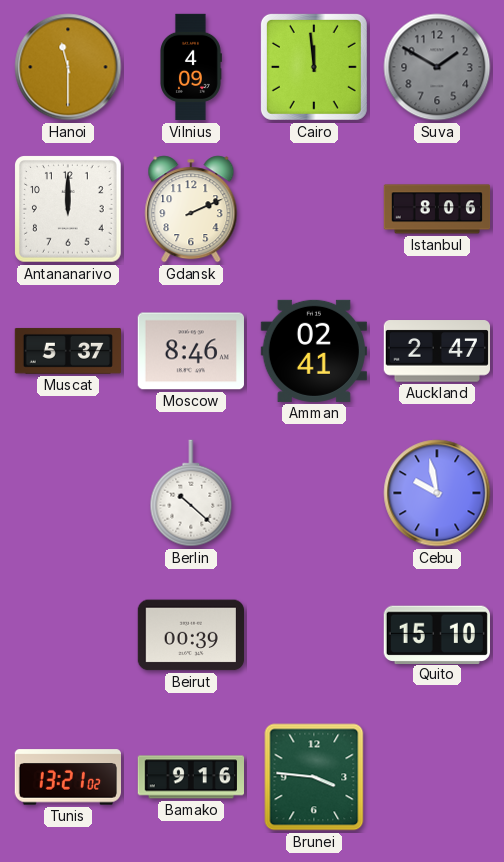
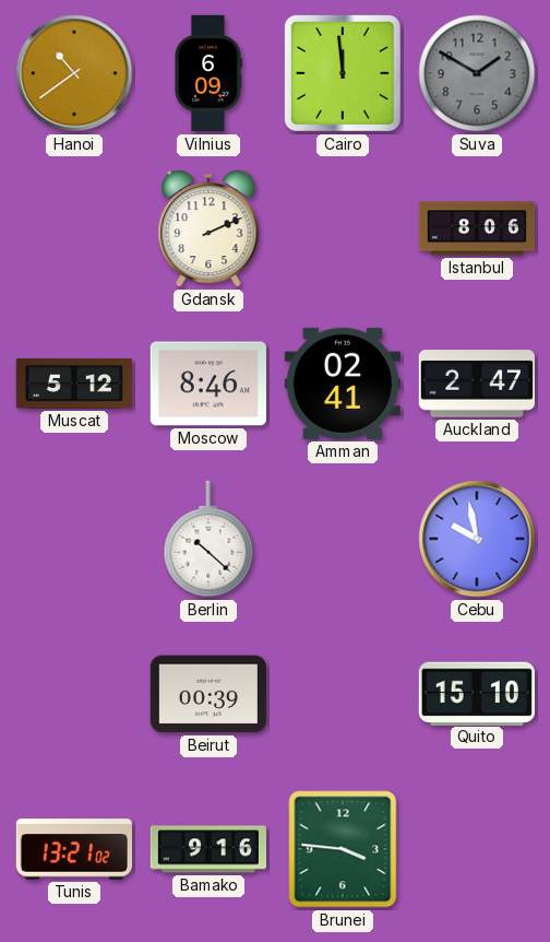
Hanoi: 11:30 -> 10:39
Vilnius: 4:09 -> 6:09
Antananarivo: 12:00 -> none
Muscat: 5:37 -> 5:12
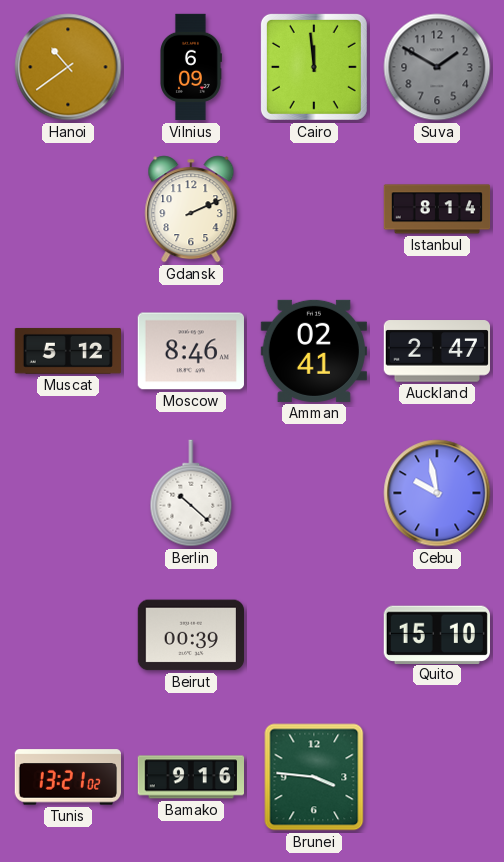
Istanbul: 8:06 -> 8:14
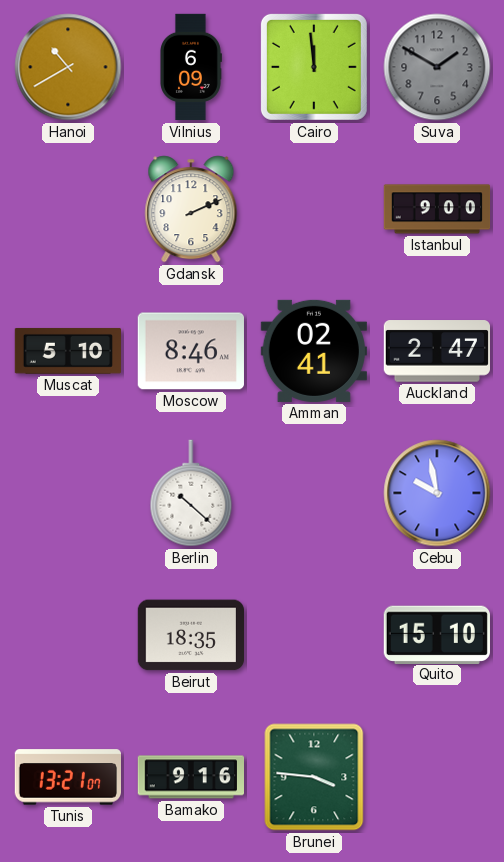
Hanoi: 10:39 -> 10:40
Istanbul: 8:14 -> 9:00
Muscat: 5:12 -> 5:10
Beirut: 00:39 -> 18:35
Tunis: 13:21:02 -> 13:21:07
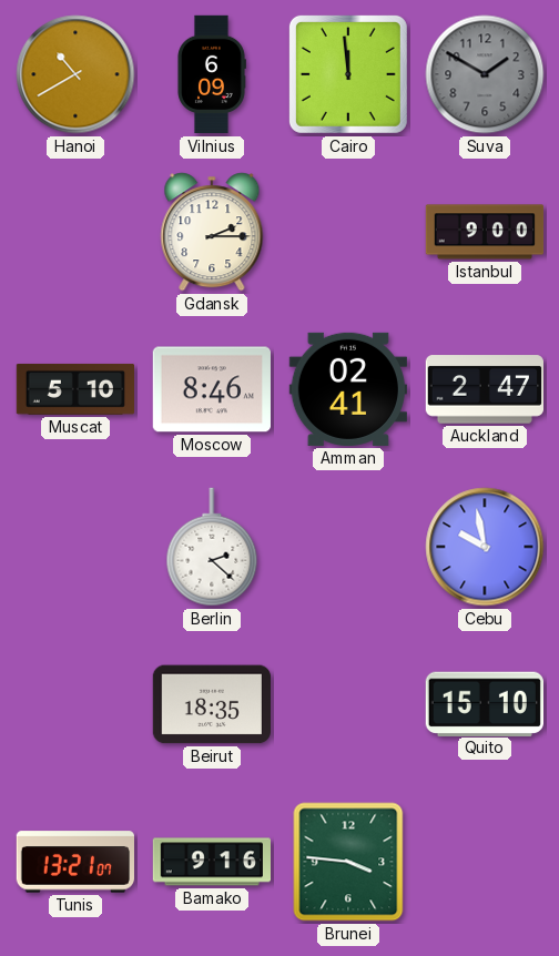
Gdansk: 2:11 -> 2:15
Berlin: 10:22 -> 2:22
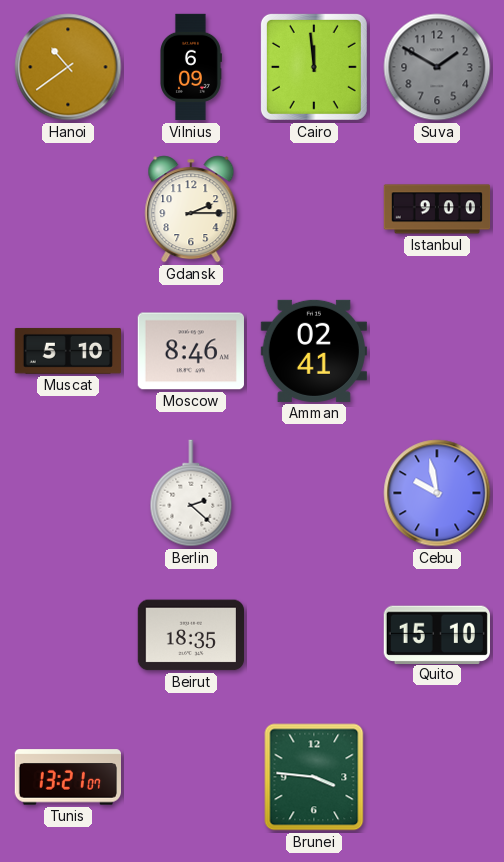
Hanoi: 10:40 -> 10:39
Auckland: 2:47 -> none
Bamako: 9:16 -> none
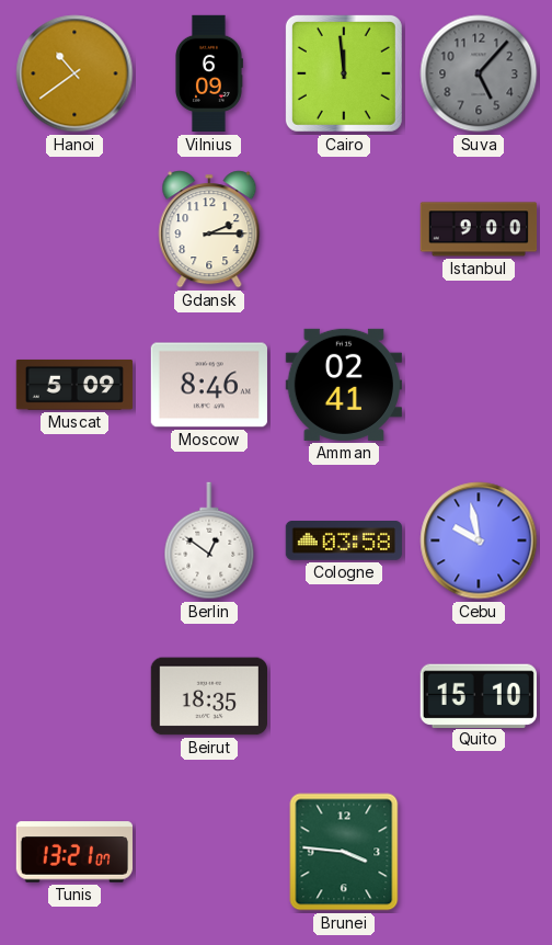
Suva: 1:50 -> 5:07
Muscat: 5:10 -> 5:09
Berlin: 2:22 -> 12:51
Cologne: none -> 03:58
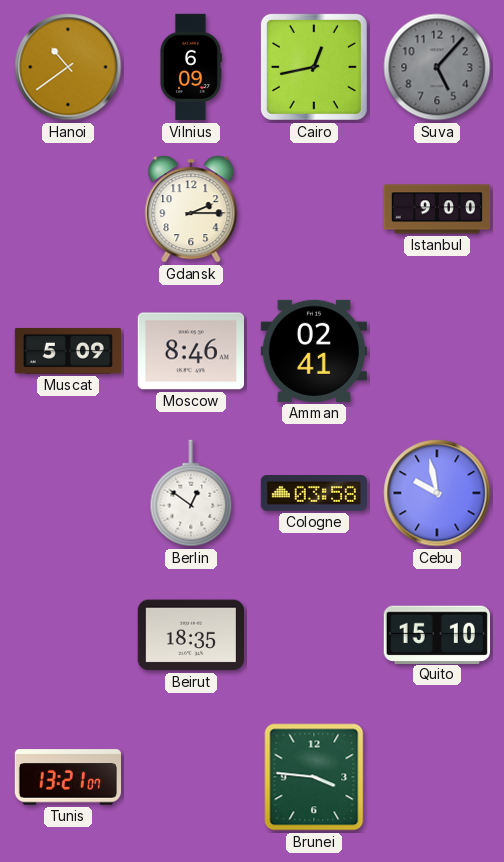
Cairo: 11:59 -> 12:43
